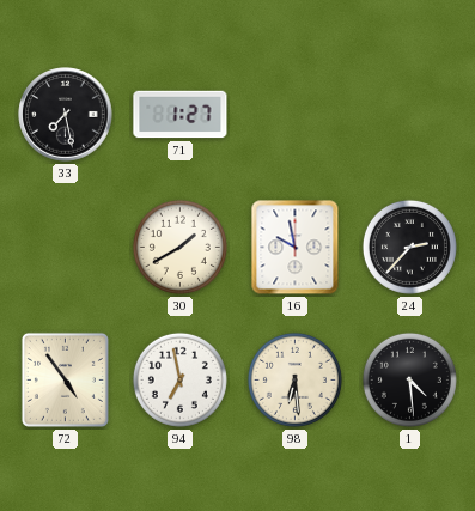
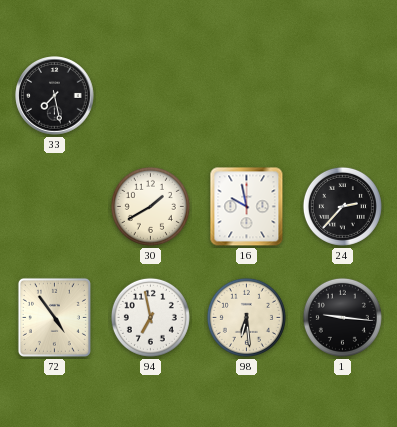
71: 1:27 -> none
1: 4:29 -> 9:16
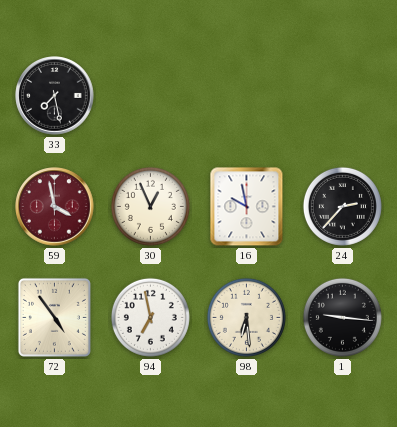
59: none -> 3:58
30: 1:40 -> 12:56
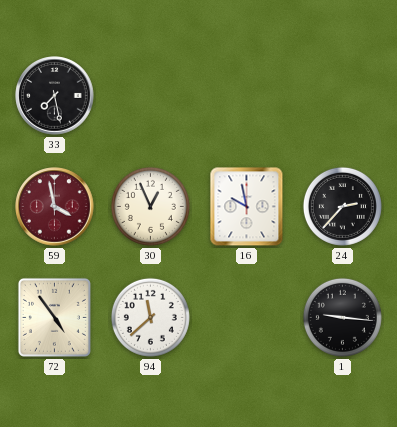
94: 6:58 -> 11:38
98: 6:29 -> none
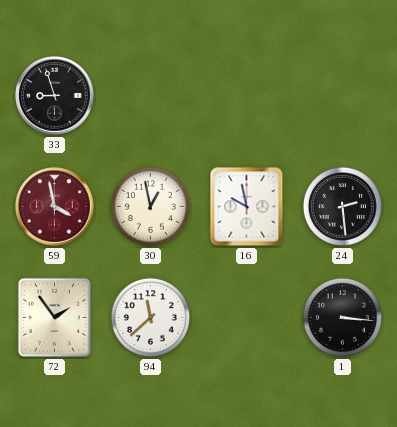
33: 7:28 -> 8:57
30: 12:56 -> 12:58
24: 2:37 -> 2:29
72: 4:54 -> 1:54
1: 9:16 -> 3:16
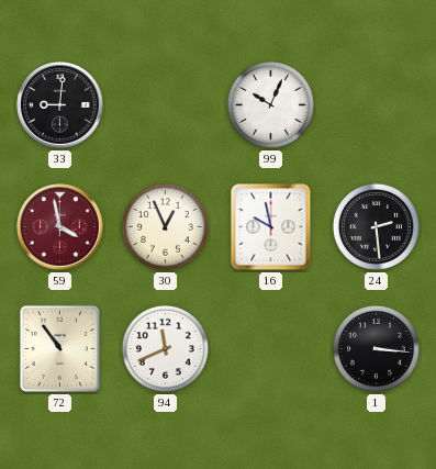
33: 8:57 -> 9:01
99: none -> 10:04
30: 12:58 -> 12:56
72: 1:54 -> 10:54
94: 11:38 -> 11:41
